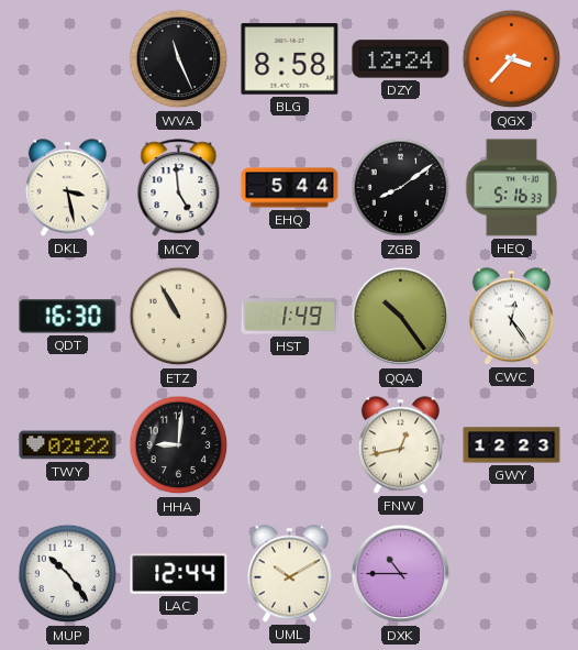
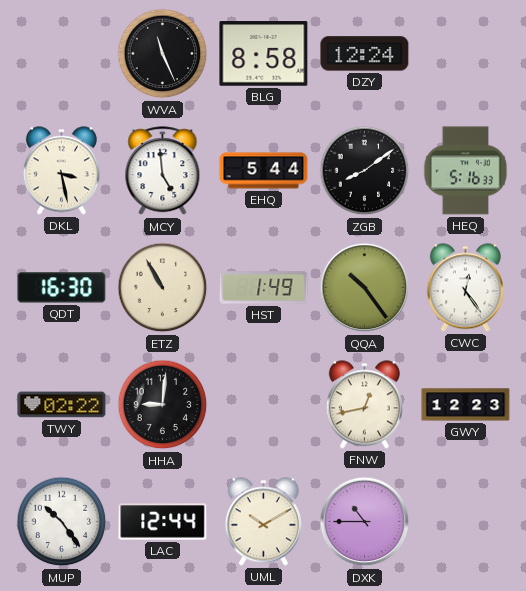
QGX: 3:37 -> none
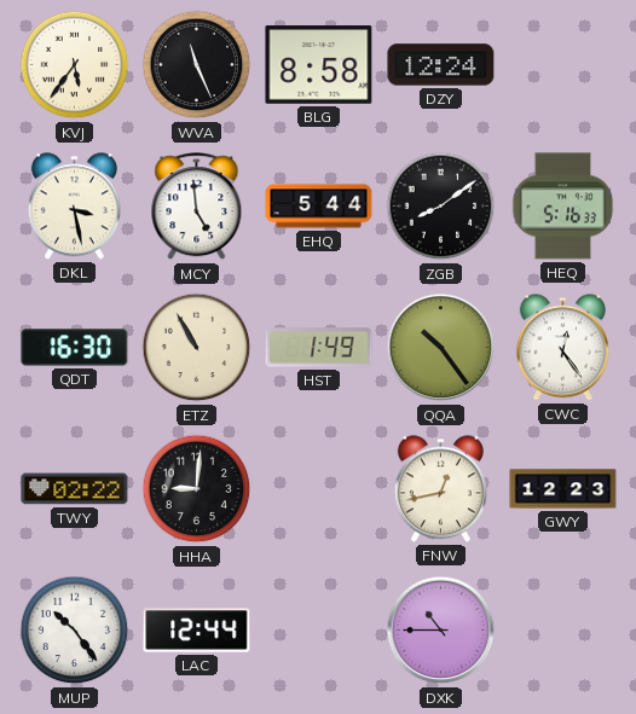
KVJ: none -> 5:36
UML: 10:10 -> none
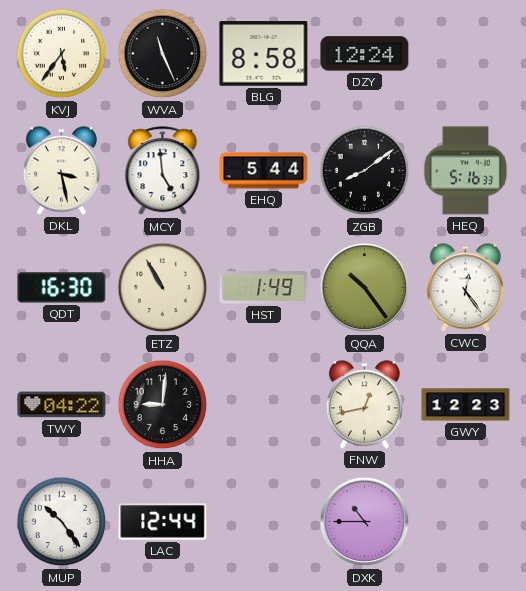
TWY: 02:22 -> 04:22
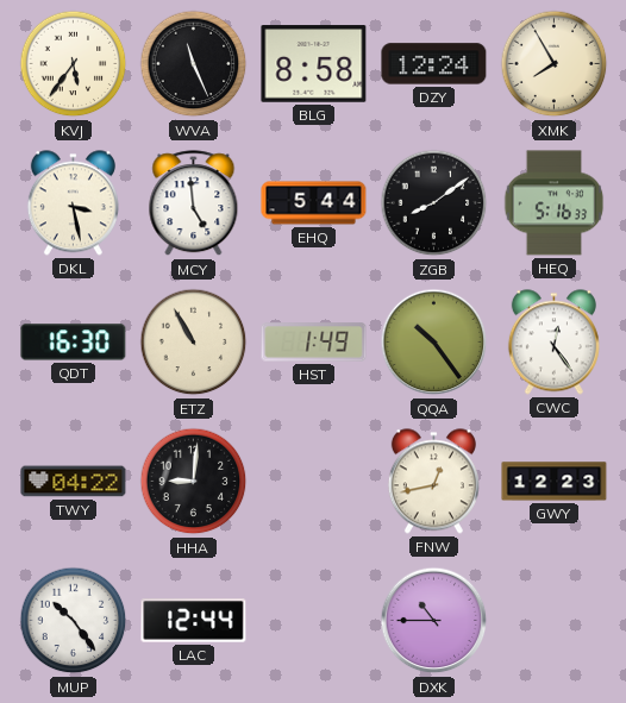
XMK: none -> 7:55
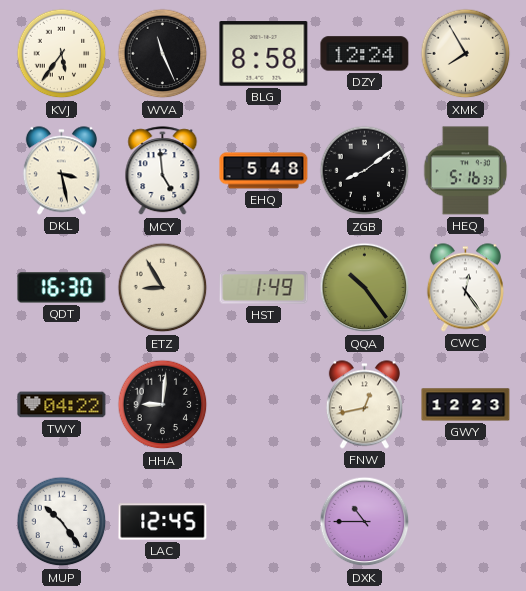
EHQ: 5:44 -> 5:48
ETZ: 10:55 -> 8:55
LAC: 12:44 -> 12:45
